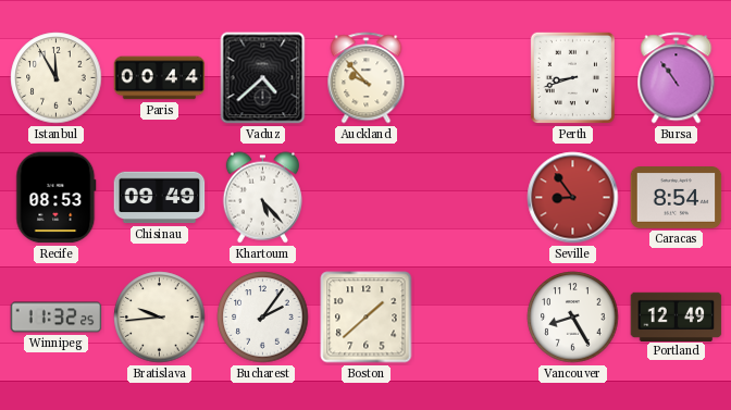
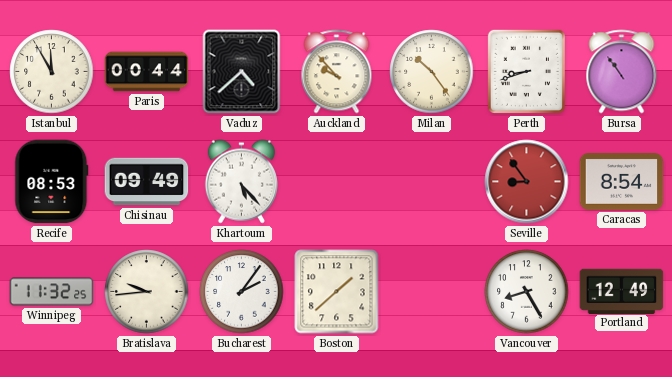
Milan: none -> 10:24
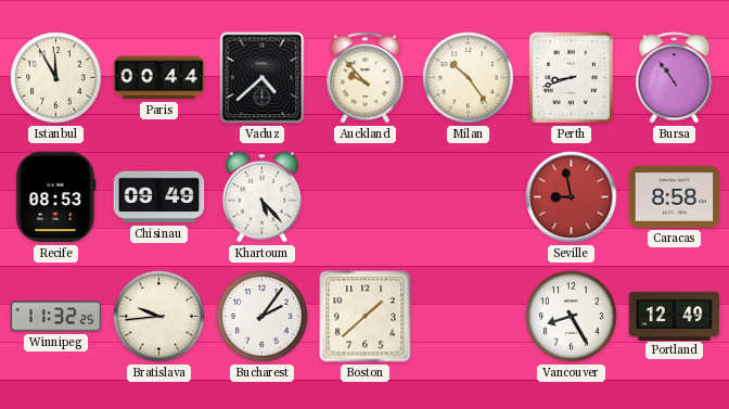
Seville: 8:54 -> 8:58
Caracas: 8:54 -> 8:58
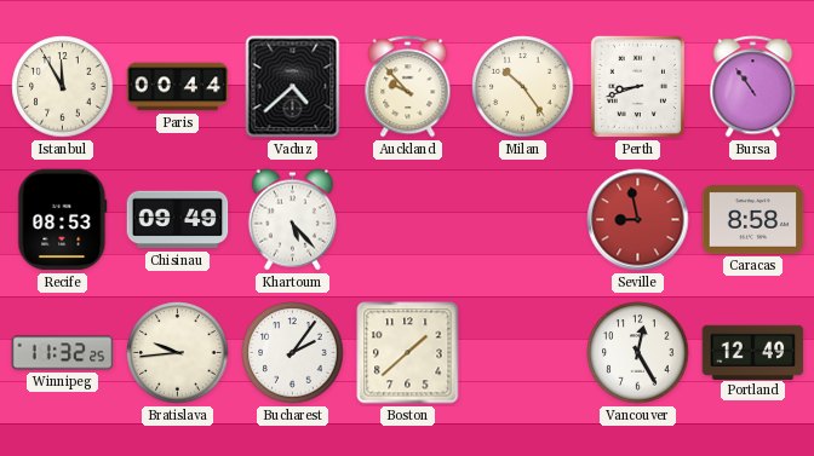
Vancouver: 8:25 -> 12:25
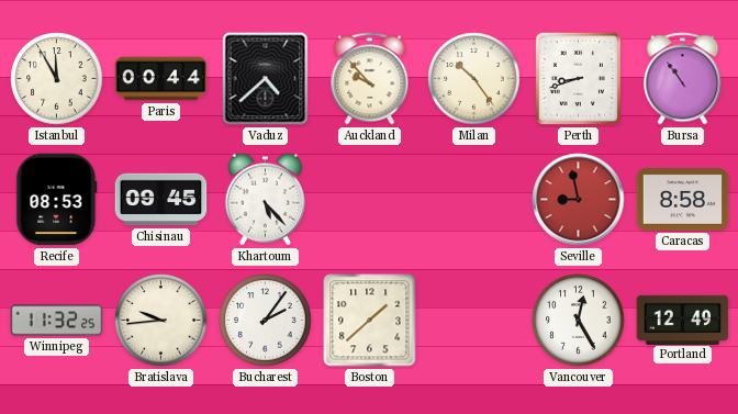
Chisinau: 09:49 -> 09:45
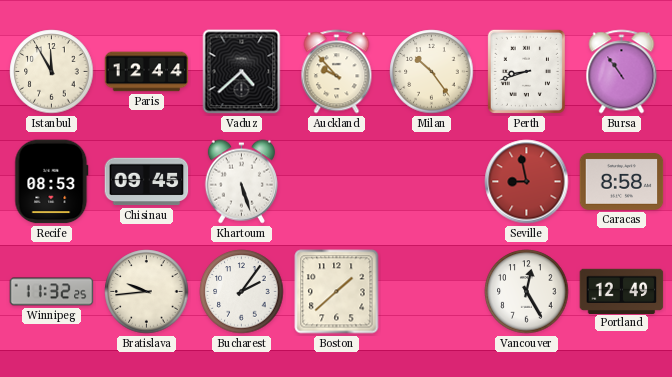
Paris: 00:44 -> 12:44
Khartoum: 5:23 -> 5:27
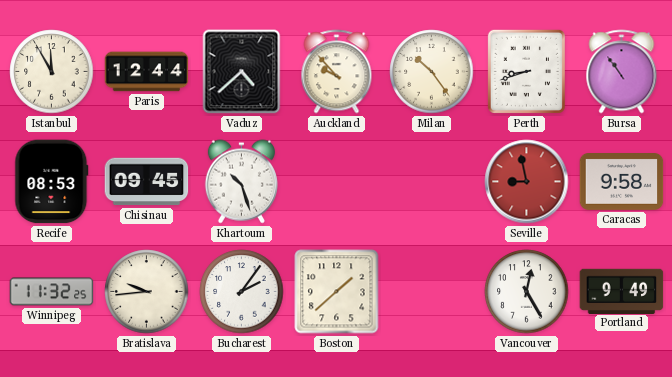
Khartoum: 5:27 -> 10:27
Caracas: 8:58 -> 9:58
Portland: 12:49 -> 9:49
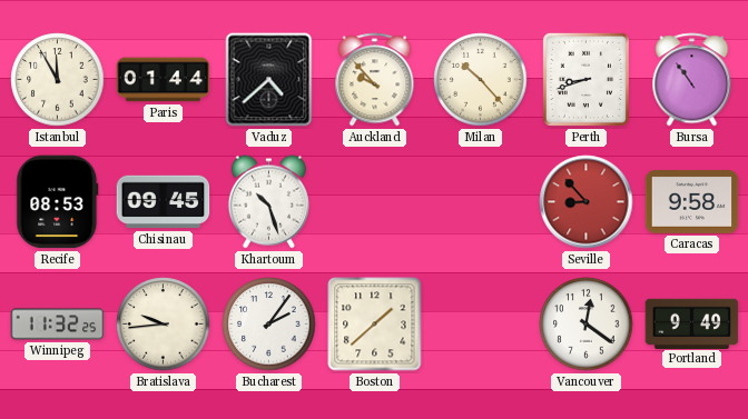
Paris: 12:44 -> 01:44
Milan: 10:24 -> 10:23
Seville: 8:58 -> 8:53
Vancouver: 12:25 -> 12:21
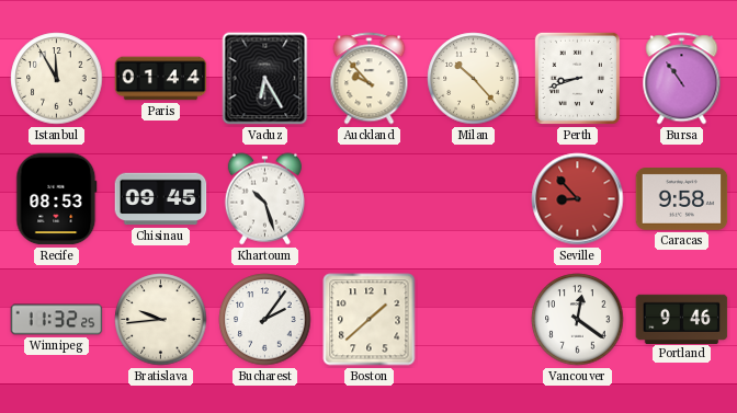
Vaduz: 4:38 -> 6:25
Portland: 9:49 -> 9:46
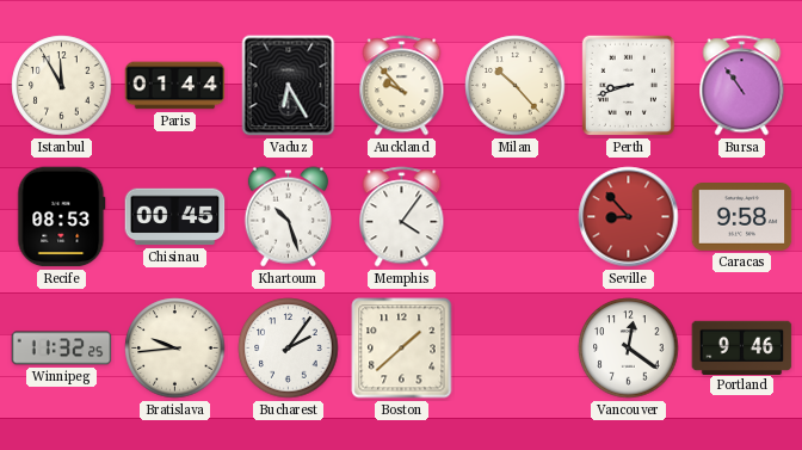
Chisinau: 09:45 -> 00:45
Memphis: none -> 4:06
